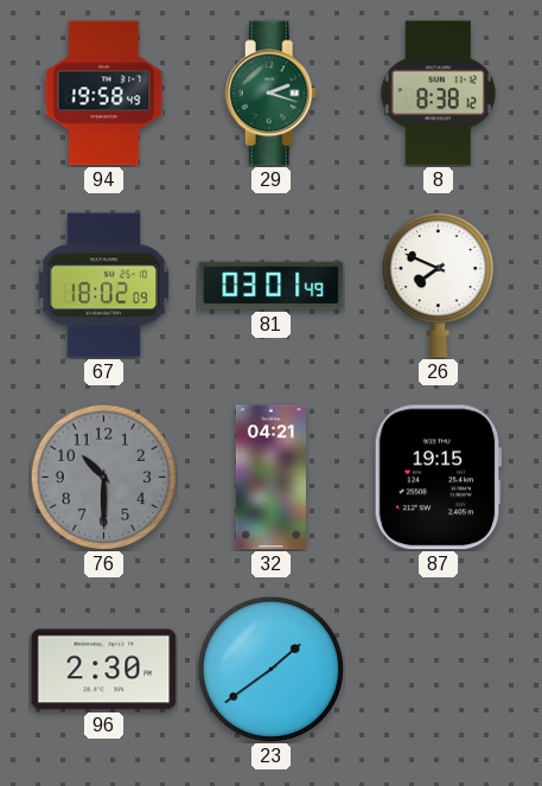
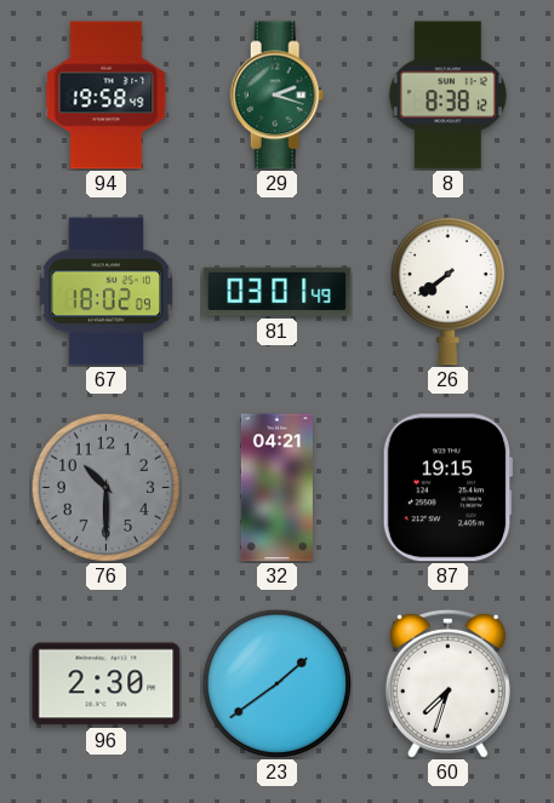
26: 7:49 -> 7:39
60: none -> 7:33
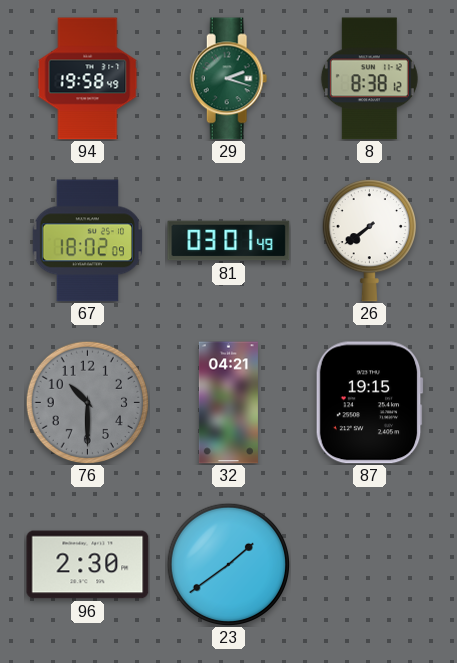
60: 7:33 -> none
